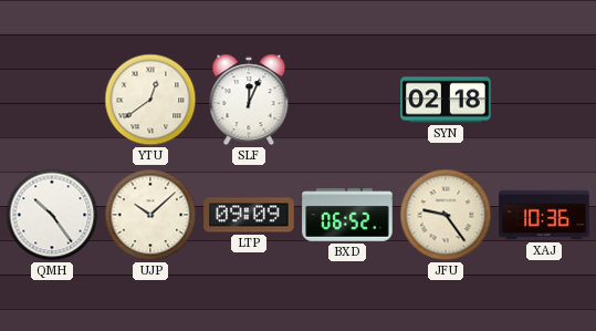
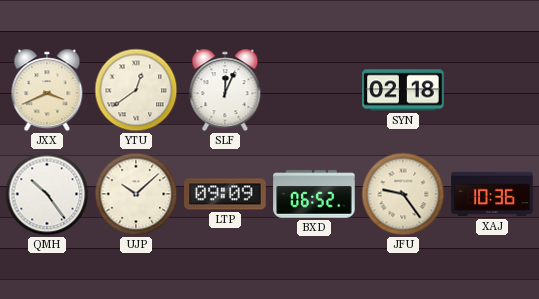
JXX: none -> 3:41
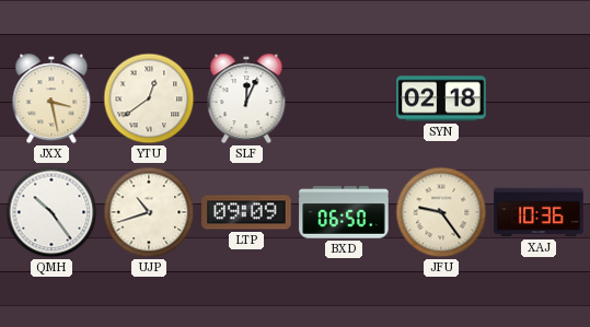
JXX: 3:41 -> 3:28
UJP: 10:08 -> 10:42
BXD: 06:52 -> 06:50
